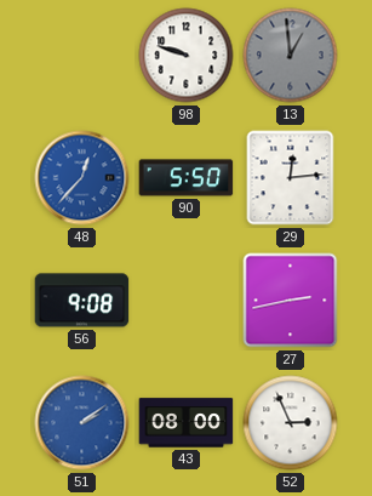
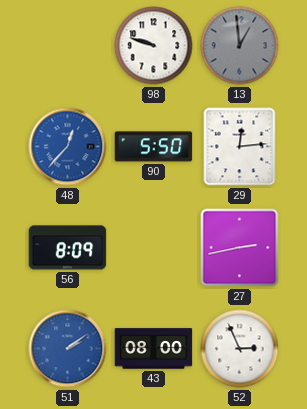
56: 9:08 -> 8:09
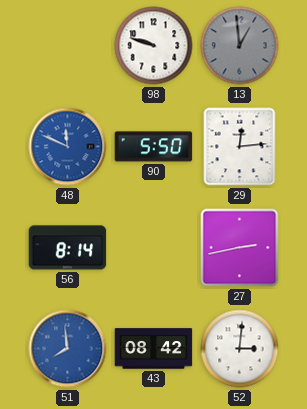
48: 12:37 -> 11:49
56: 8:09 -> 8:14
51: 2:09 -> 7:59
43: 08:00 -> 08:42
52: 2:56 -> 3:01
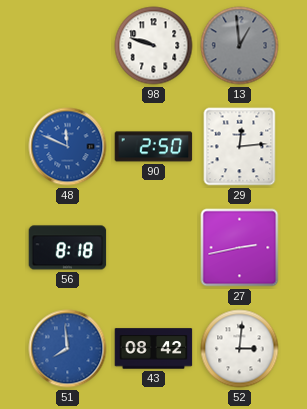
90: 5:50 -> 2:50
56: 8:14 -> 8:18
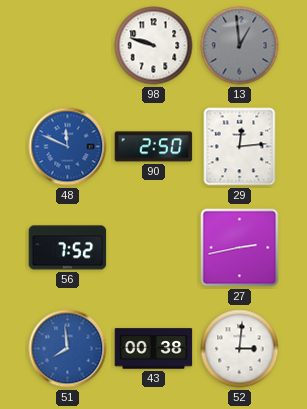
56: 8:18 -> 7:52
43: 08:42 -> 00:38
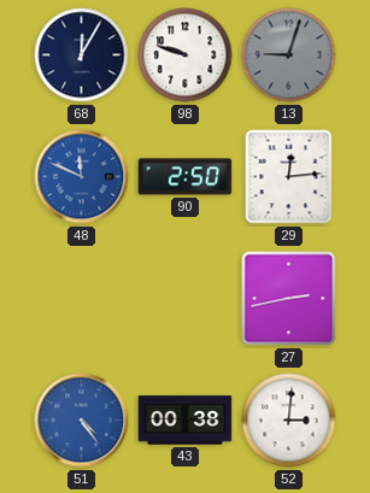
68: none -> 12:05
13: 12:59 -> 9:03
56: 7:52 -> none
51: 7:59 -> 4:24
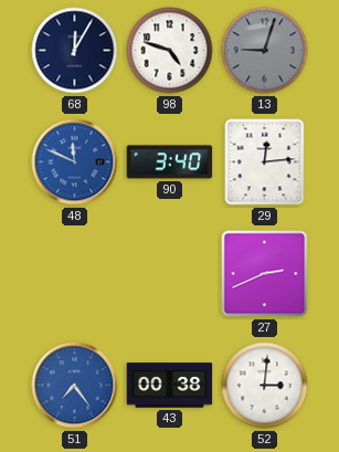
98: 9:48 -> 4:48
90: 2:50 -> 3:40
27: 2:43 -> 2:41
51: 4:24 -> 7:24
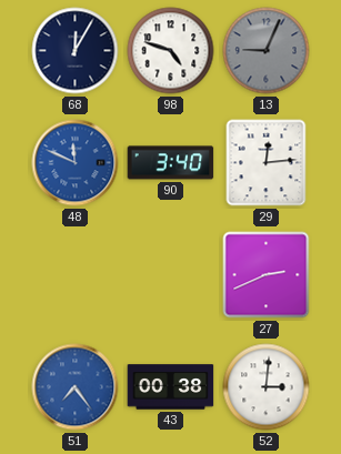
13: 9:03 -> 9:04
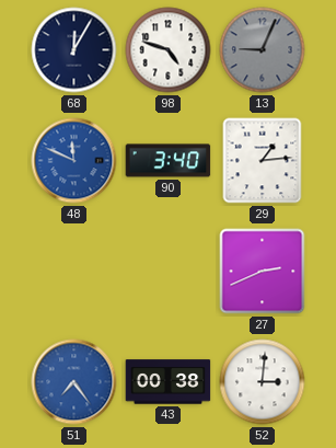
29: 12:14 -> 1:14
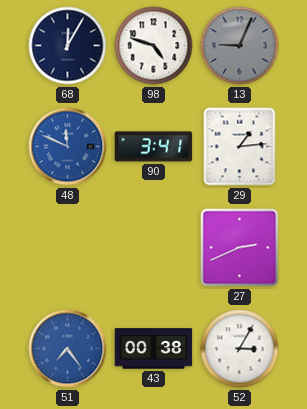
90: 3:40 -> 3:41
52: 3:01 -> 3:05
